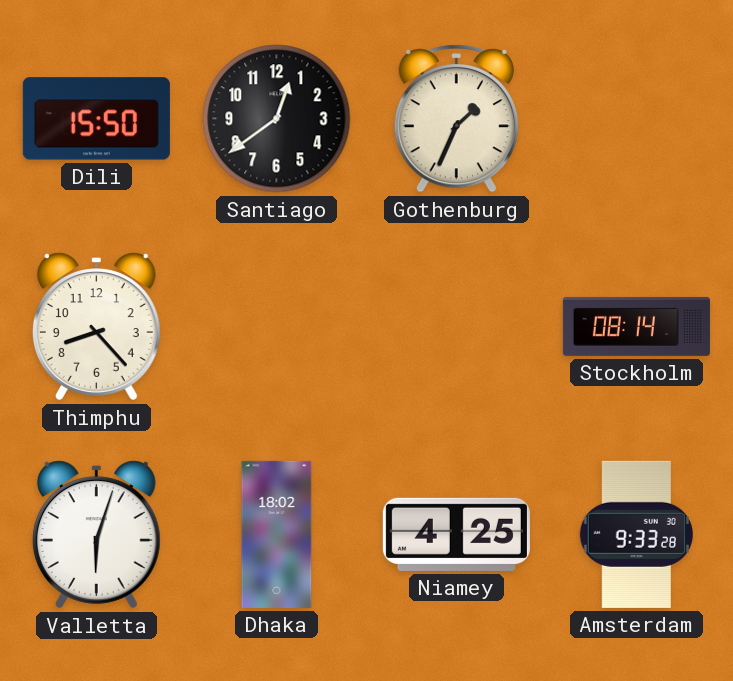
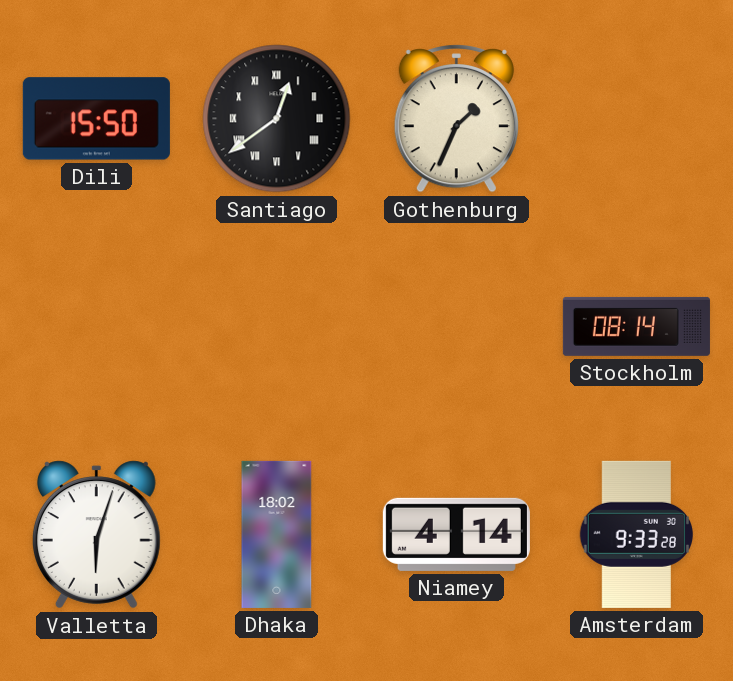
Santiago numerals: Arabic -> Roman
Thimphu: 8:23 -> none
Niamey: 4:25 -> 4:14
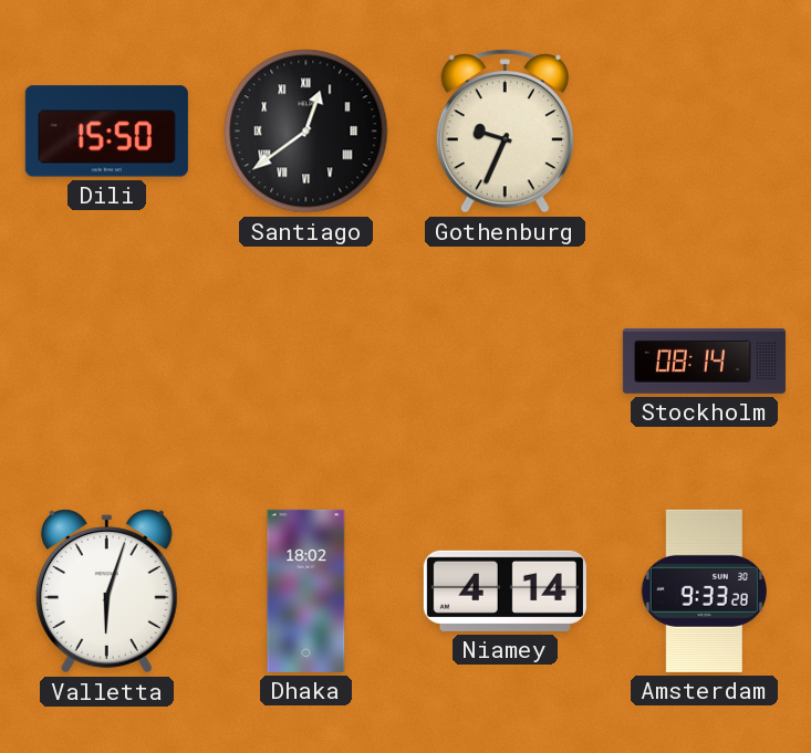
Gothenburg: 1:34 -> 9:34
